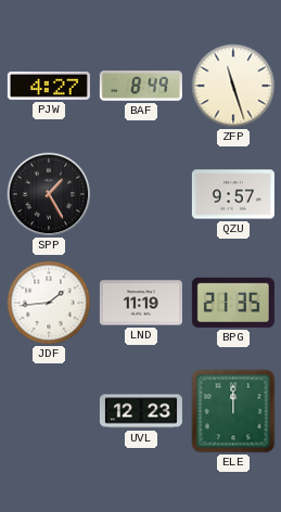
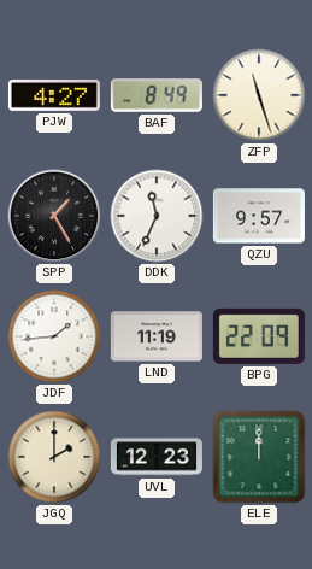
DDK: none -> 11:34
BPG: 21:35 -> 22:09
JGQ: none -> 2:00
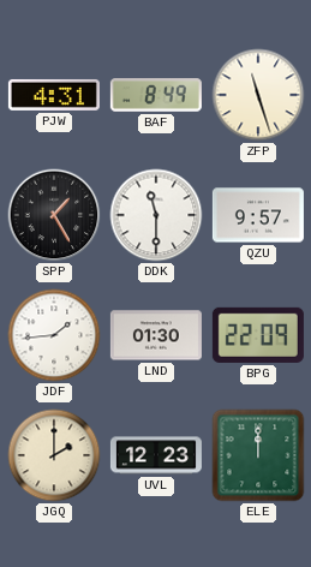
PJW: 4:27 -> 4:31
DDK: 11:34 -> 11:30
LND: 11:19 -> 01:30
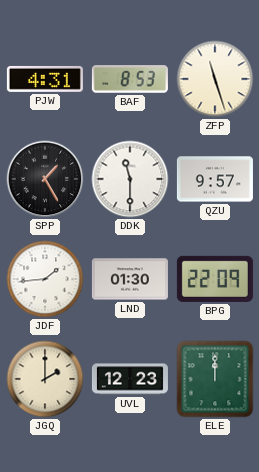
BAF: 8:49 -> 8:53
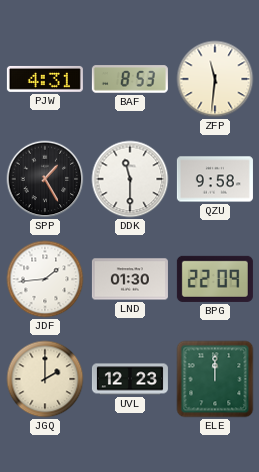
ZFP: 11:27 -> 11:31
QZU: 9:57 -> 9:58
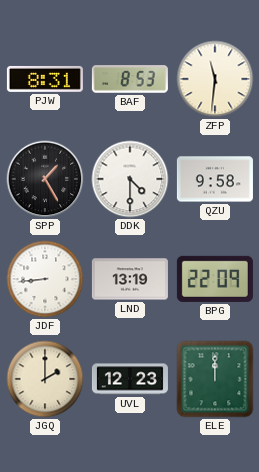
PJW: 4:31 -> 8:31
DDK: 11:30 -> 4:30
JDF: 1:44 -> 8:44
LND: 01:30 -> 13:19
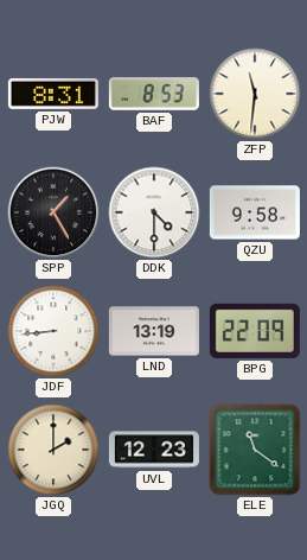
ELE: 12:00 -> 11:21
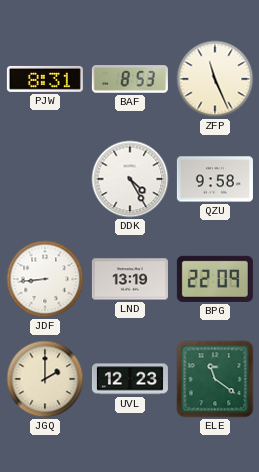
ZFP: 11:31 -> 11:26
SPP: 1:25 -> none
DDK: 4:30 -> 4:25
